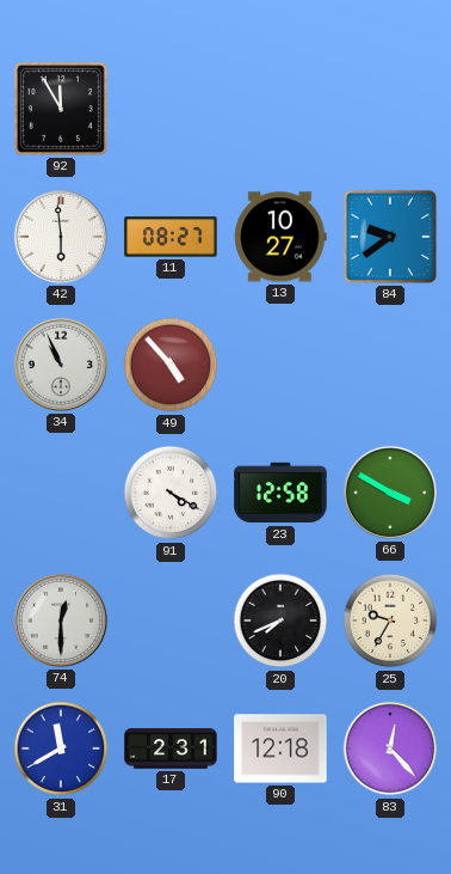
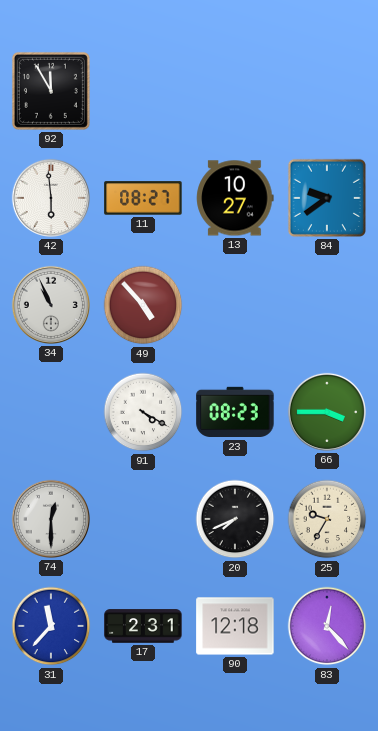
23: 12:58 -> 08:23
66: 3:50 -> 3:45
31: 11:40 -> 11:37
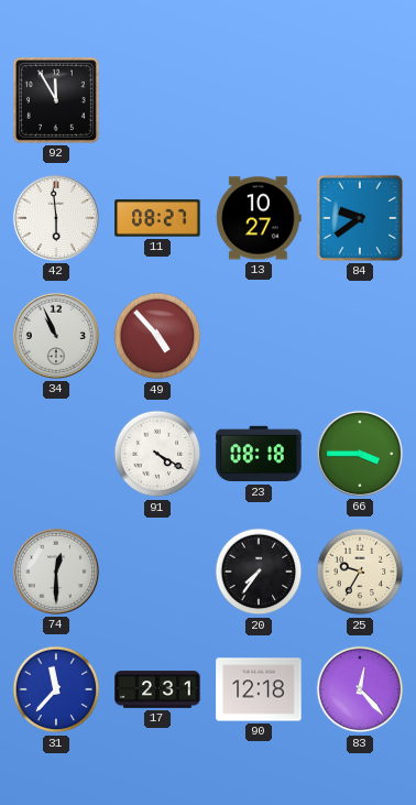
23: 08:23 -> 08:18
20: 7:41 -> 7:36
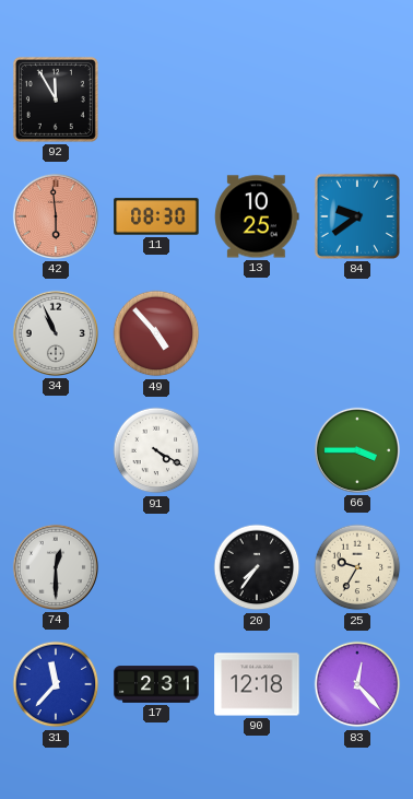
42 dial: white -> salmon
11: 08:27 -> 08:30
13: 10:27 -> 10:25
23: 08:18 -> none
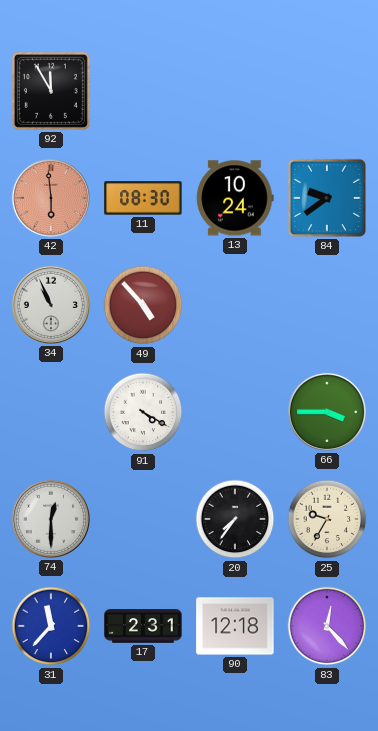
13: 10:25 -> 10:24
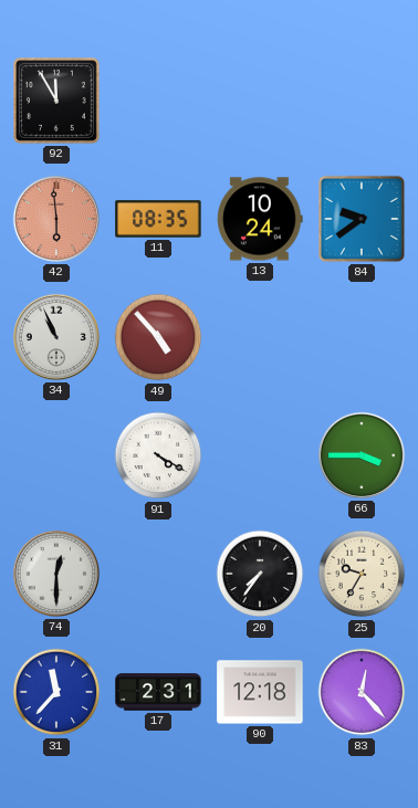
11: 08:30 -> 08:35
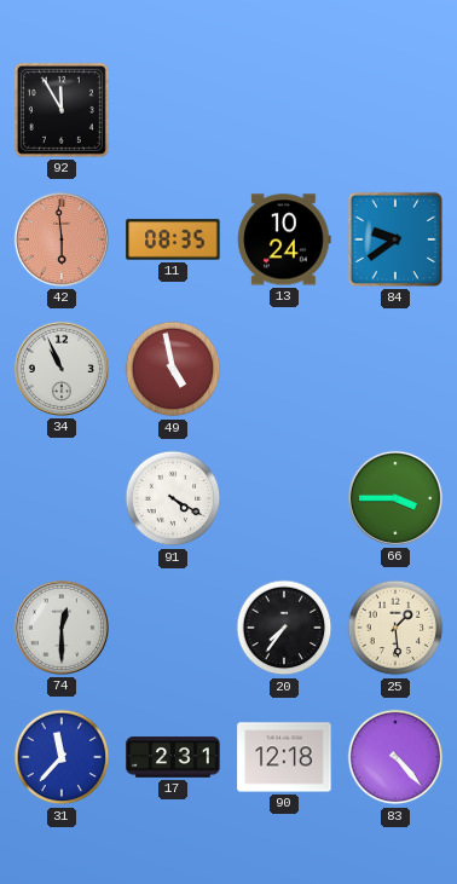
49: 4:53 -> 4:58
25: 9:35 -> 1:29
83: 12:23 -> 4:23
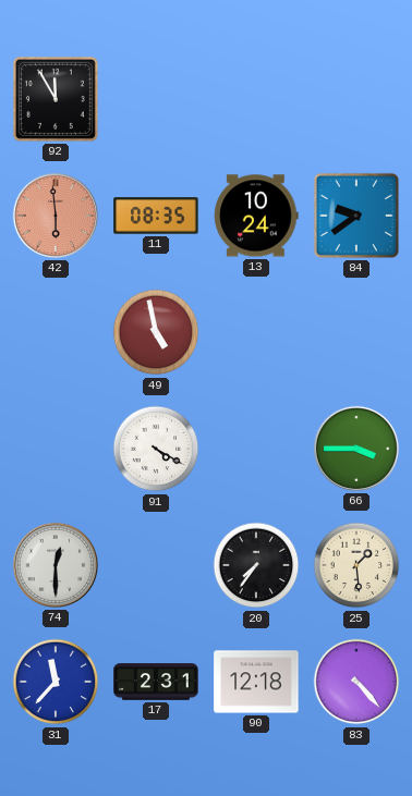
34: 10:56 -> none
